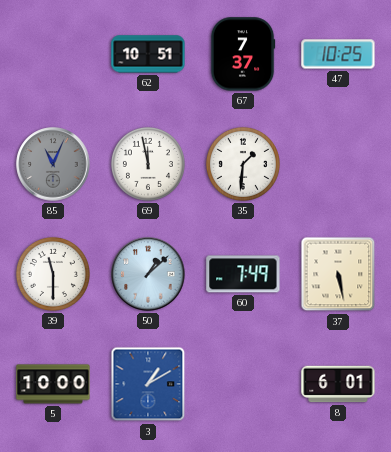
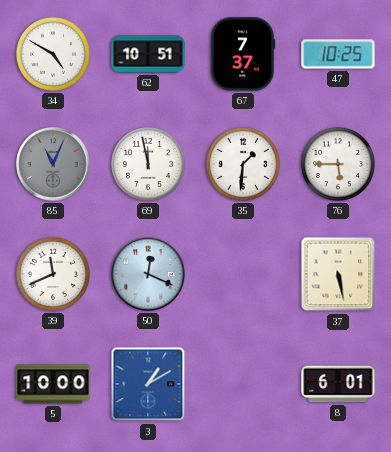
34: none -> 4:50
76: none -> 5:45
39: 11:30 -> 11:41
50: 1:08 -> 12:19
60: 7:49 -> none
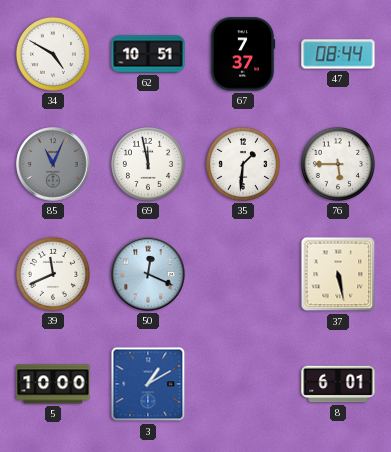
47: 10:25 -> 08:44
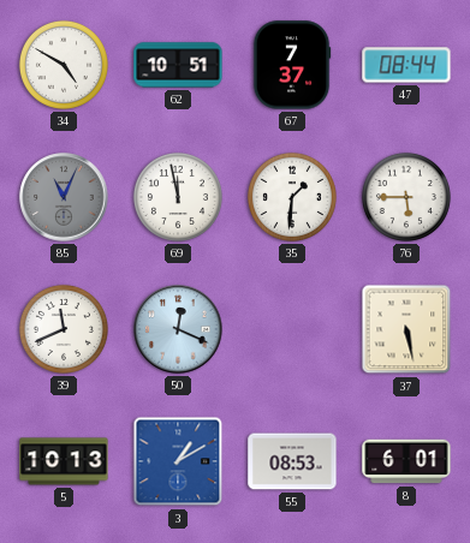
5: 10:00 -> 10:13
55: none -> 08:53
